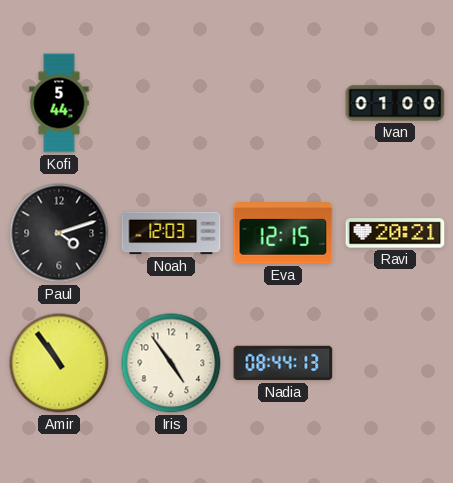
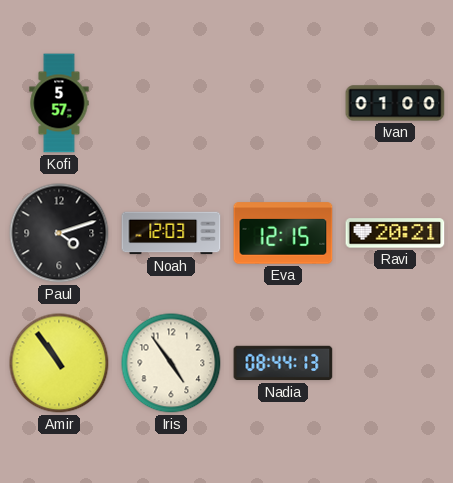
Kofi: 5:44 -> 5:57
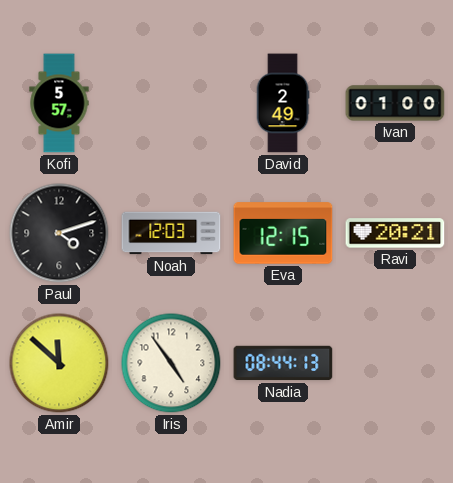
David: none -> 2:49
Amir: 10:54 -> 11:52
